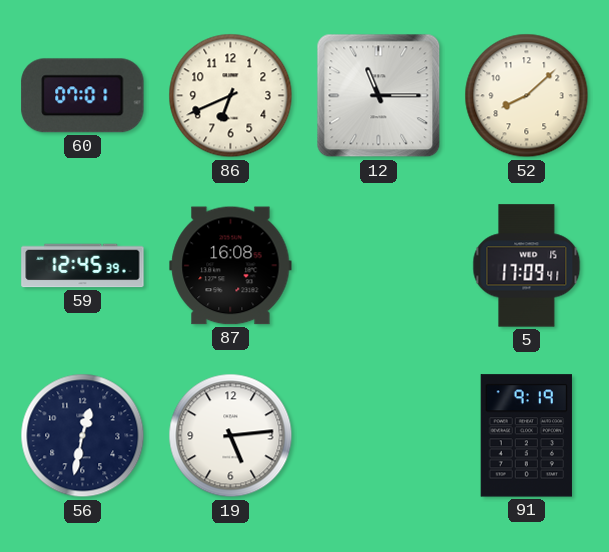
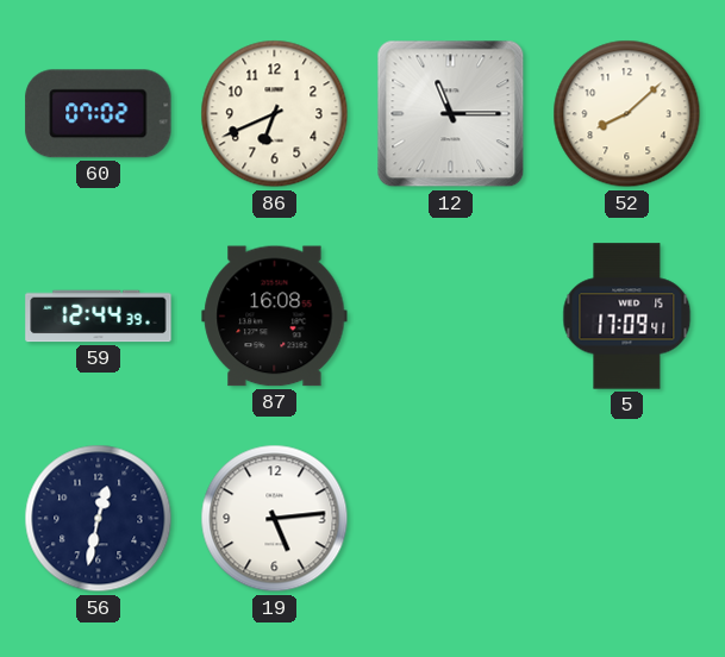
60: 07:01 -> 07:02
59: 12:45 -> 12:44
91: 9:19 -> none
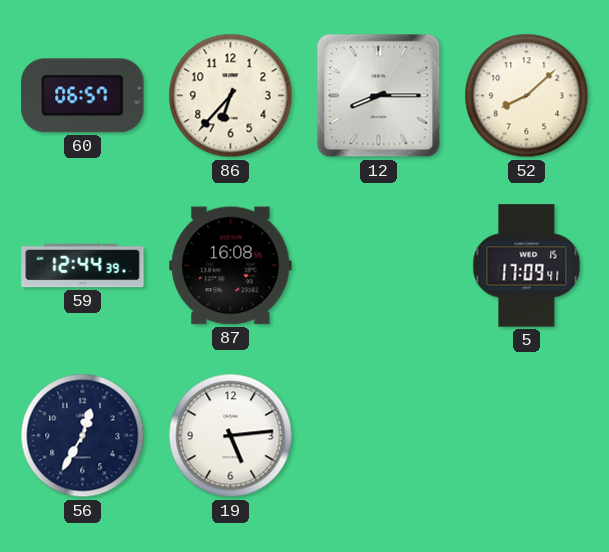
60: 07:02 -> 06:57
86: 6:41 -> 6:37
12: 11:15 -> 8:15
56: 12:32 -> 12:35
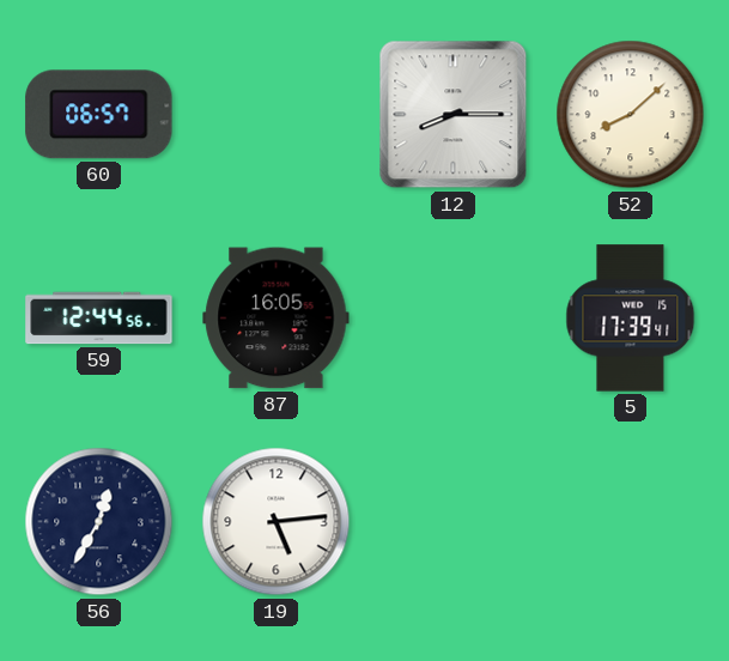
86: 6:37 -> none
59: 12:44:39 -> 12:44:56
87: 16:08 -> 16:05
5: 17:09 -> 17:39
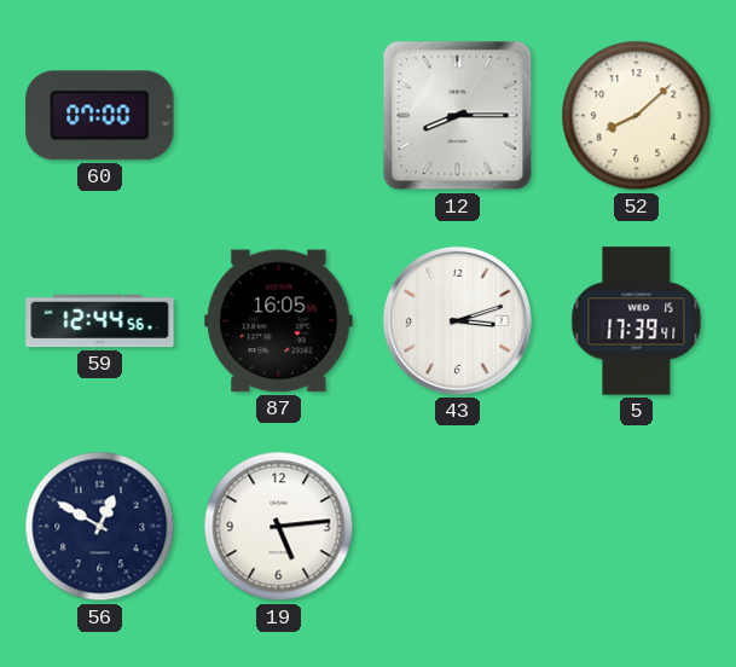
60: 06:57 -> 07:00
43: none -> 3:12
56: 12:35 -> 12:50
